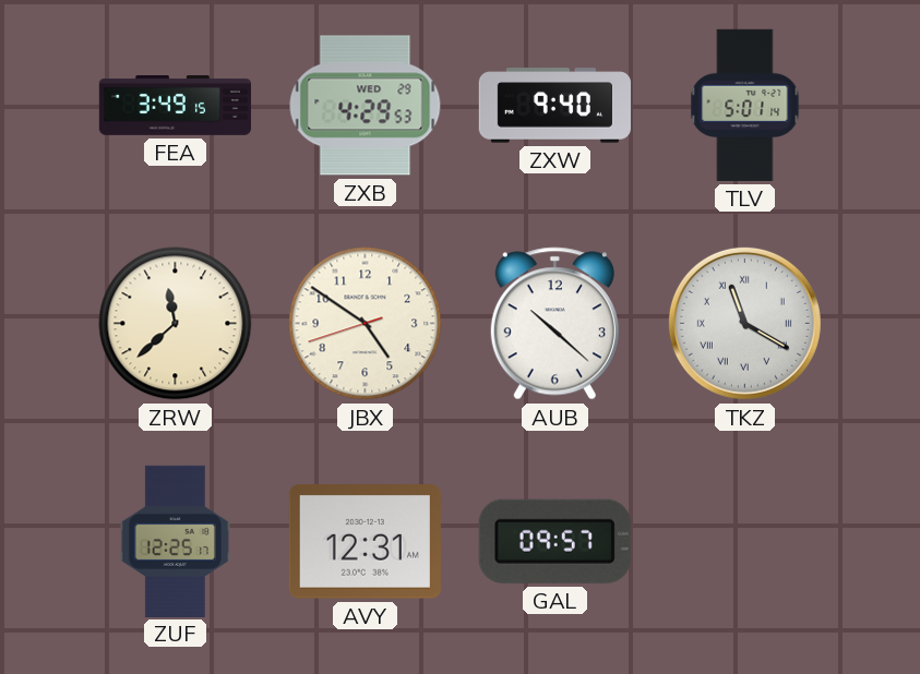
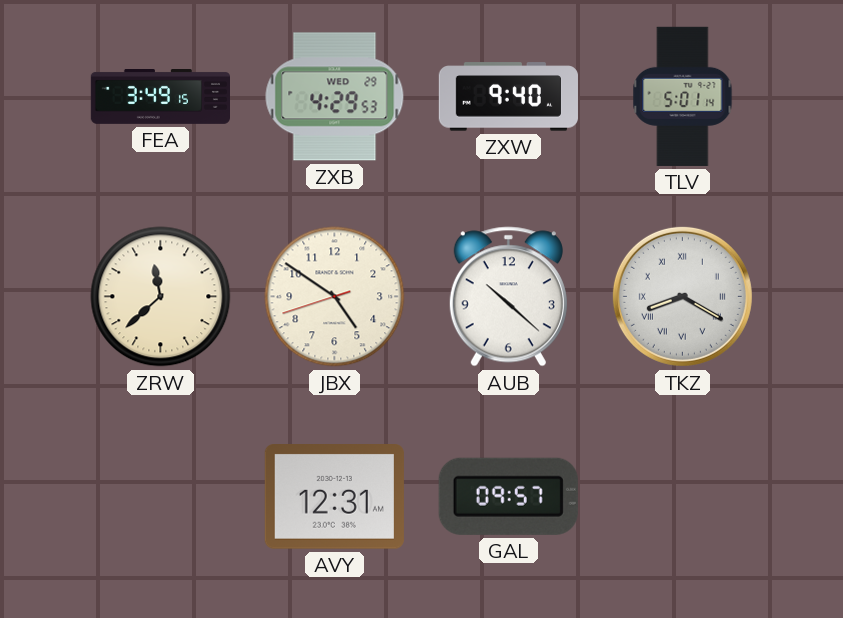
TKZ: 11:20 -> 8:20
ZUF: 12:25 -> none
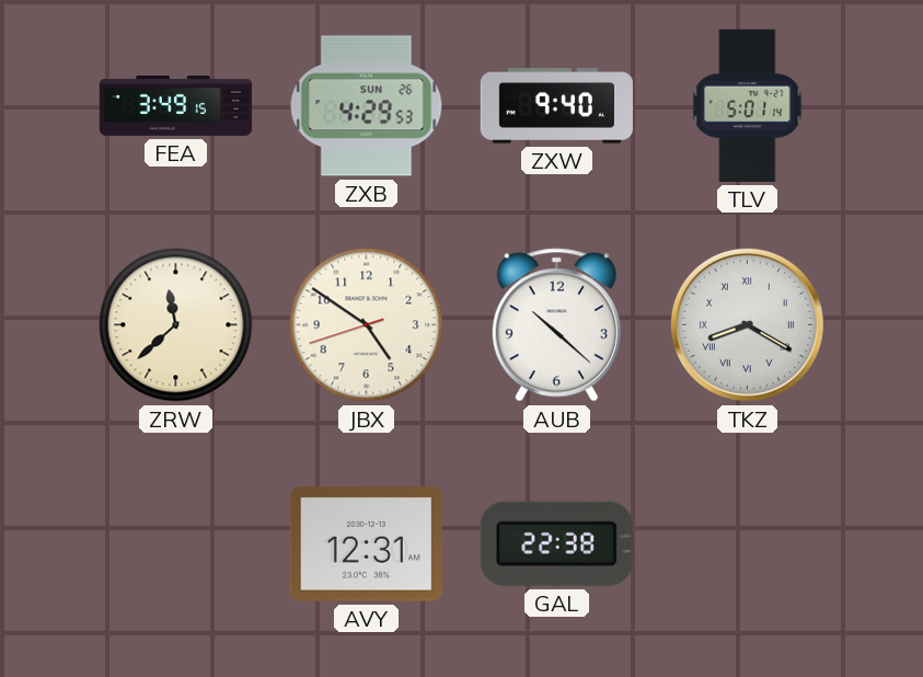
ZXB date: WED 29 -> SUN 26
GAL: 09:57 -> 22:38
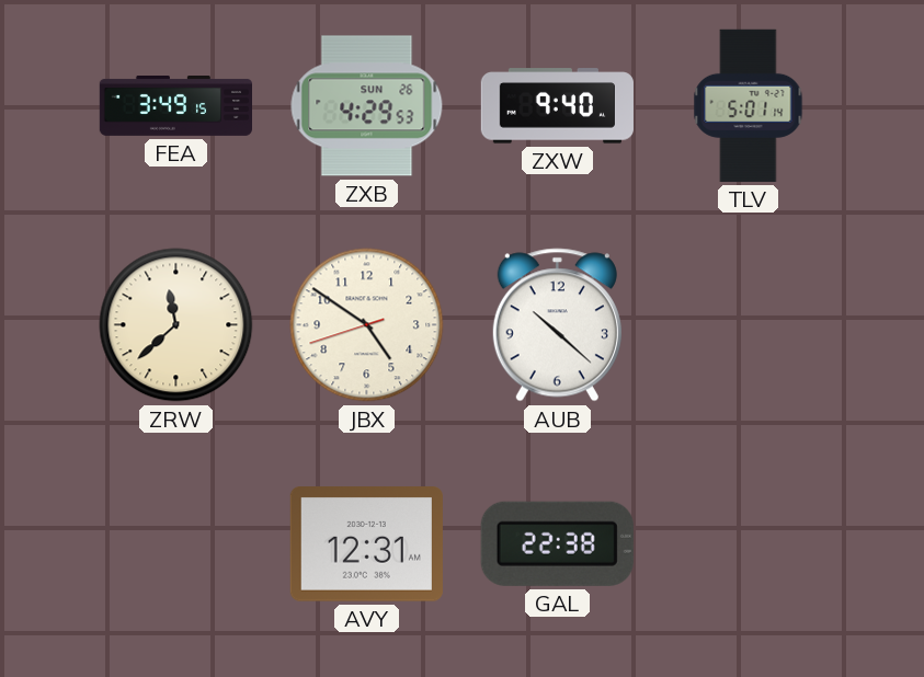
TKZ: 8:20 -> none
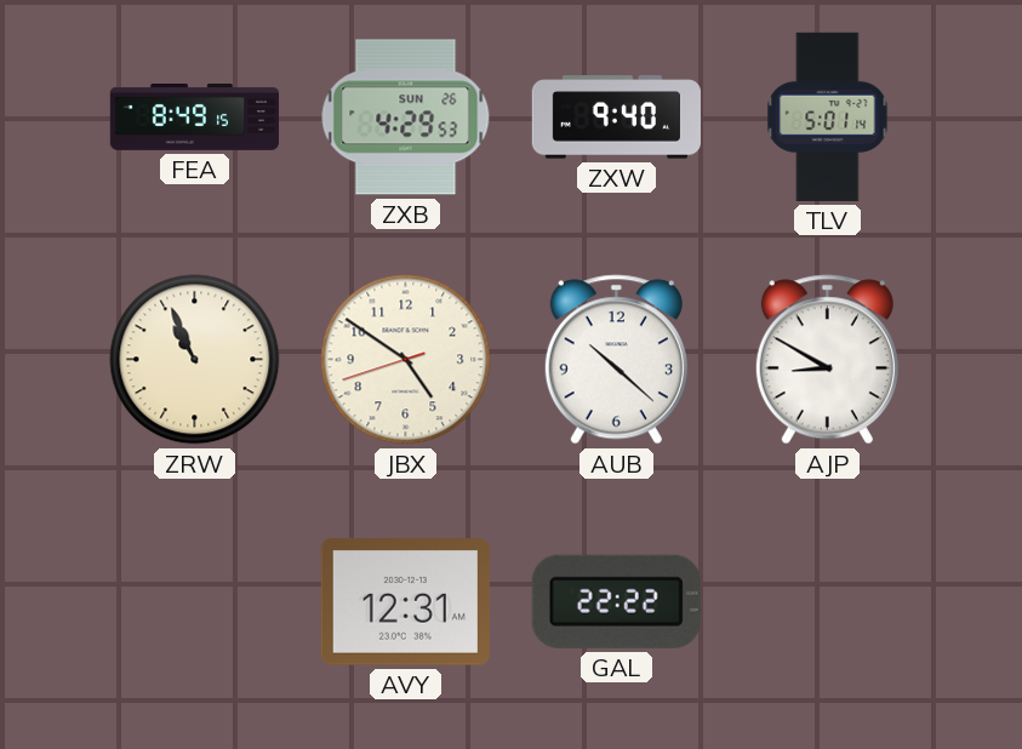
FEA: 3:49 -> 8:49
ZRW: 11:38 -> 10:56
AJP: none -> 8:50
GAL: 22:38 -> 22:22
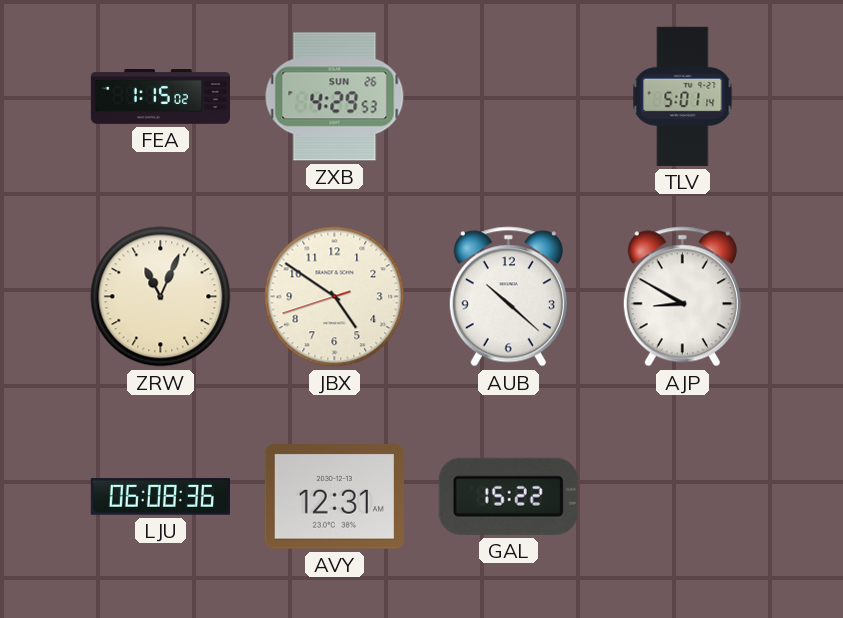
FEA: 8:49 -> 1:15
ZXW: 9:40 -> none
ZRW: 10:56 -> 11:04
LJU: none -> 06:08
GAL: 22:22 -> 15:22
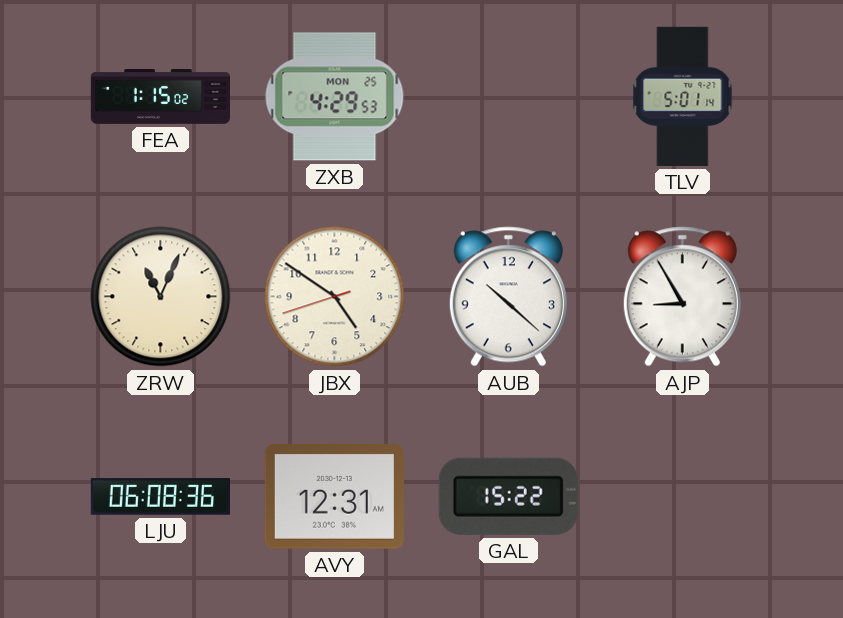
ZXB date: SUN 26 -> MON 25
AJP: 8:50 -> 8:55
